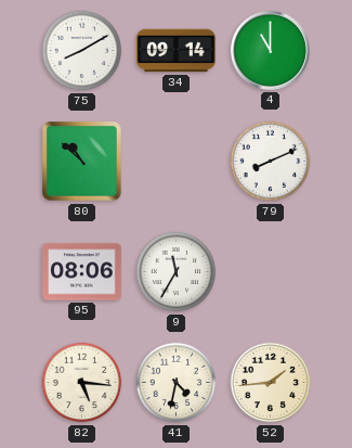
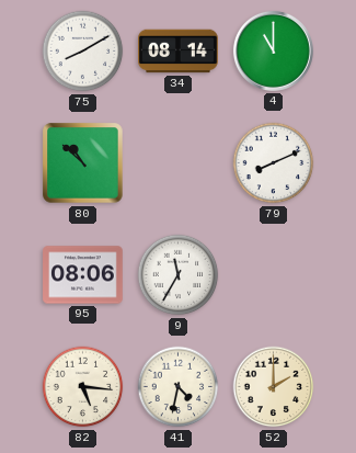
34: 09:14 -> 08:14
52: 1:44 -> 2:00
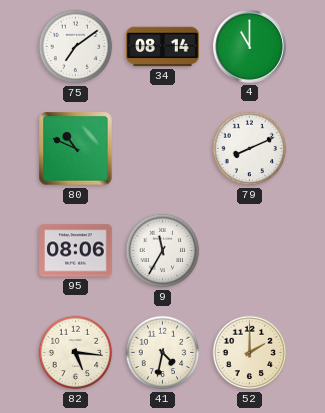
75: 8:10 -> 7:09
80: 10:52 -> 10:49
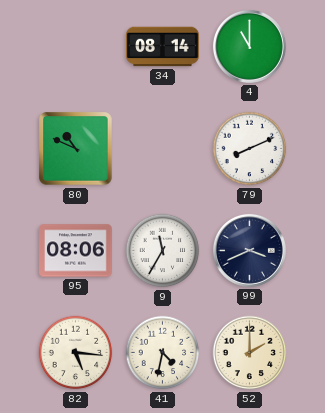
75: 7:09 -> none
99: none -> 3:41
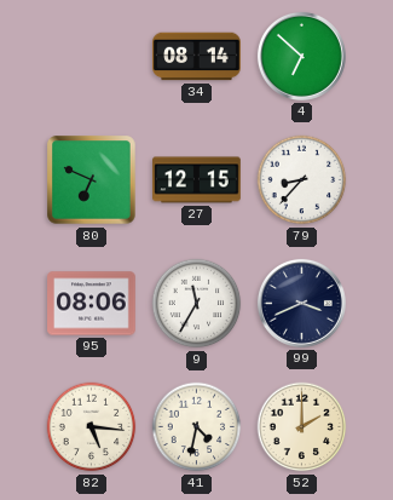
4: 11:00 -> 6:52
80: 10:49 -> 6:49
27: none -> 12:15
79: 8:11 -> 8:37
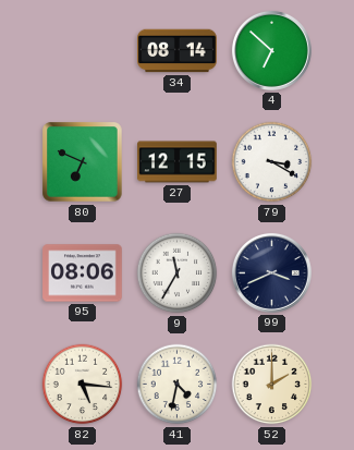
79: 8:37 -> 3:20
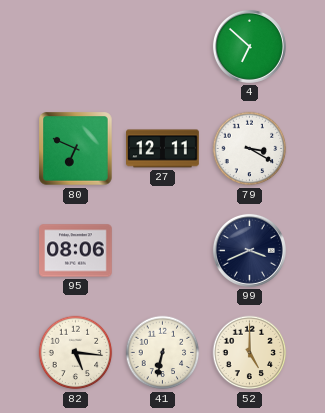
34: 08:14 -> none
27: 12:15 -> 12:11
9: 11:35 -> none
41: 4:32 -> 6:32
52: 2:00 -> 5:00
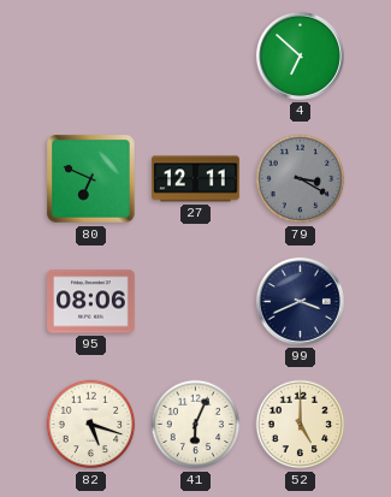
79 dial: white -> grey
82: 5:16 -> 5:18
41: 6:32 -> 6:04
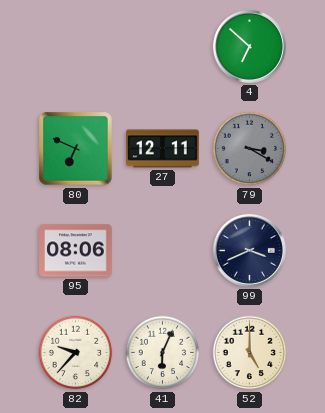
82: 5:18 -> 9:37
